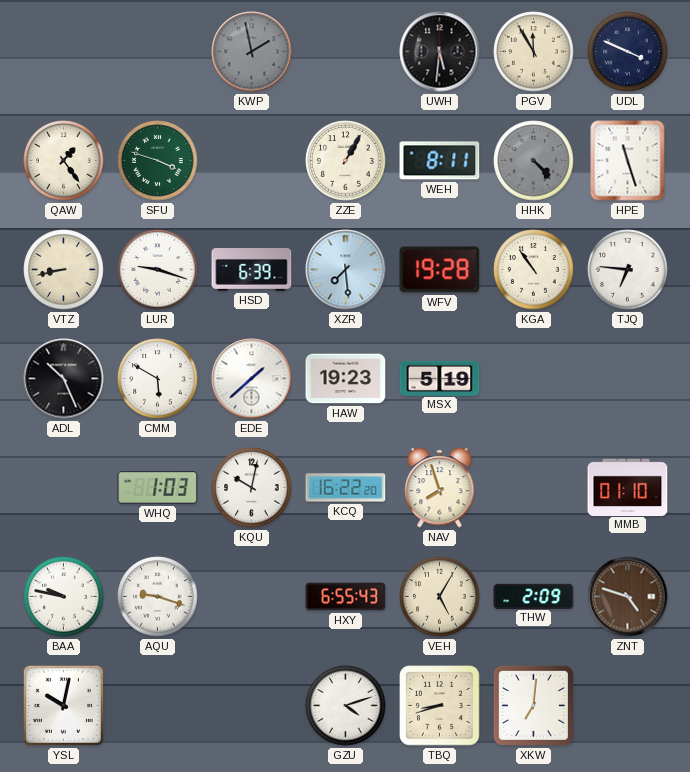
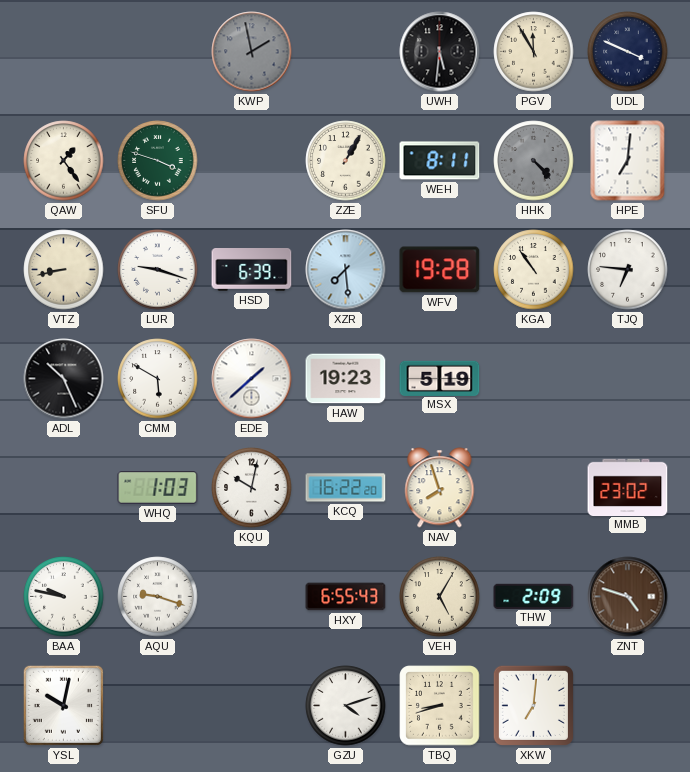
HPE: 11:27 -> 7:01
MMB: 01:10 -> 23:02
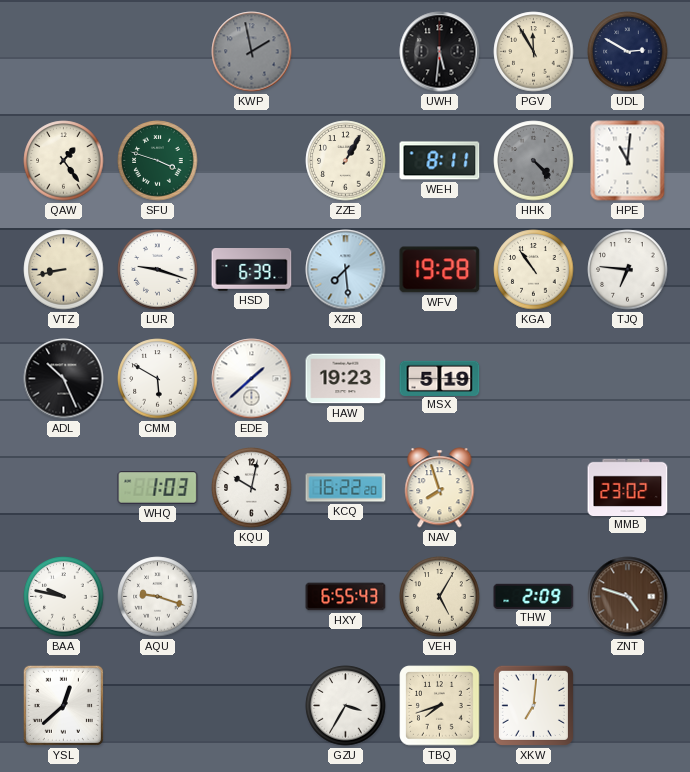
UDL: 3:49 -> 2:50
HPE: 7:01 -> 11:01
YSL: 10:02 -> 12:38
GZU: 4:12 -> 3:35
TBQ: 8:42 -> 7:42
